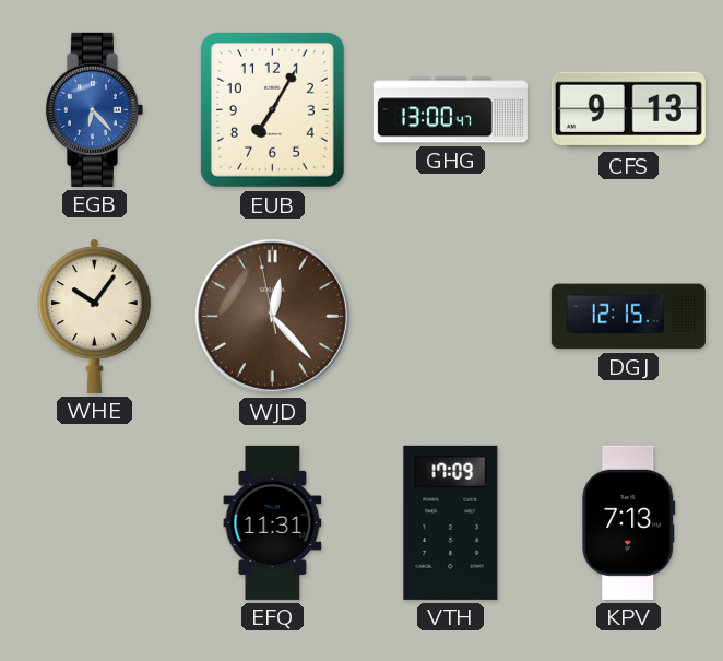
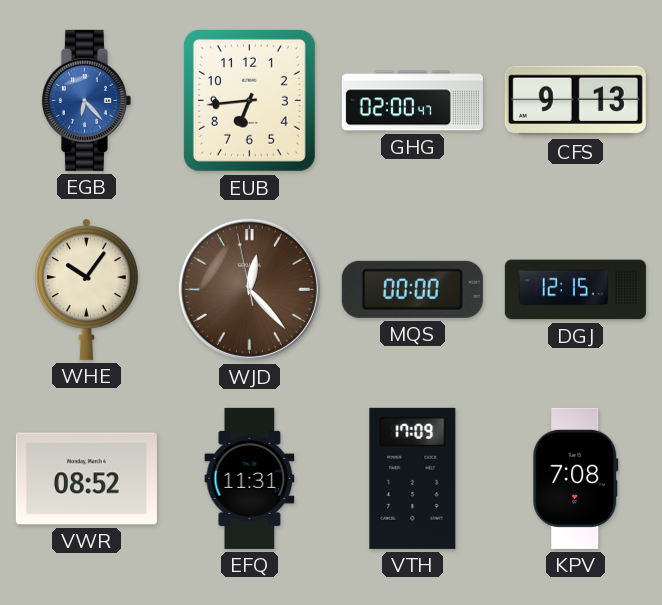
EUB: 7:05 -> 6:44
GHG: 13:00 -> 02:00
MQS: none -> 00:00
VWR: none -> 08:52
KPV: 7:13 -> 7:08
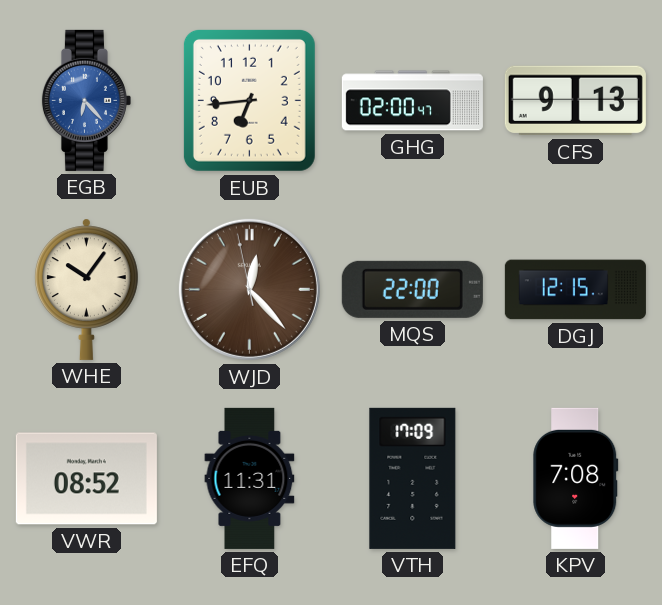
MQS: 00:00 -> 22:00
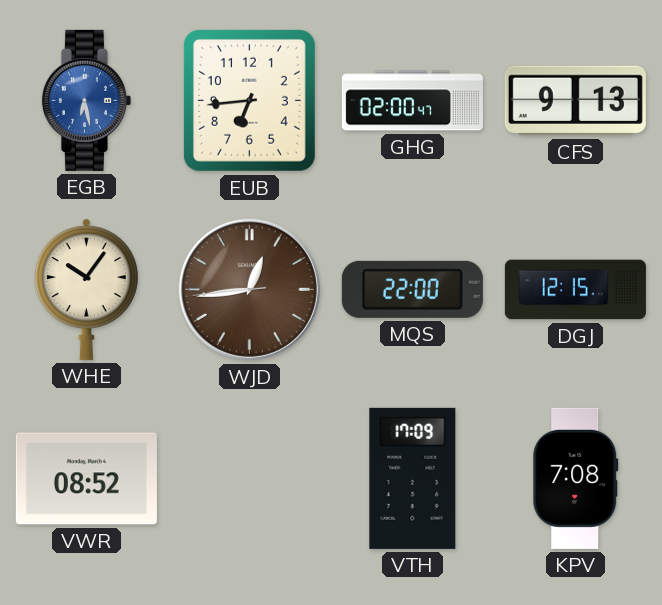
EGB: 6:23 -> 6:28
WJD: 12:22 -> 12:43
EFQ: 11:31 -> none
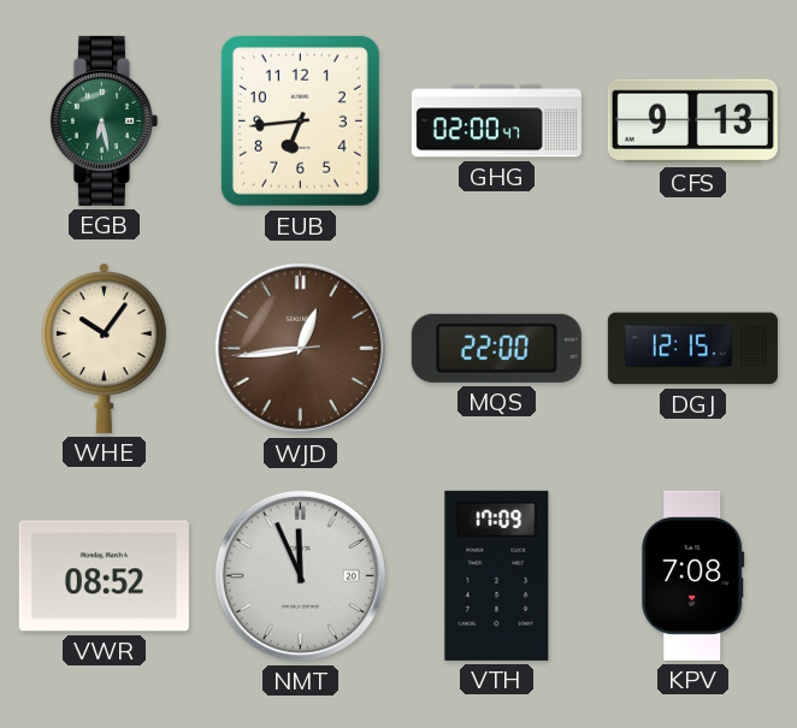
EGB dial: blue -> green
NMT: none -> 11:56
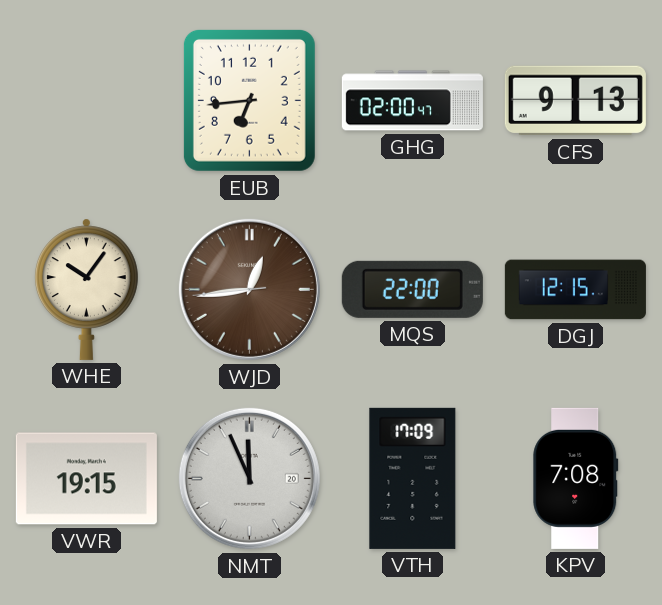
EGB: 6:28 -> none
VWR: 08:52 -> 19:15
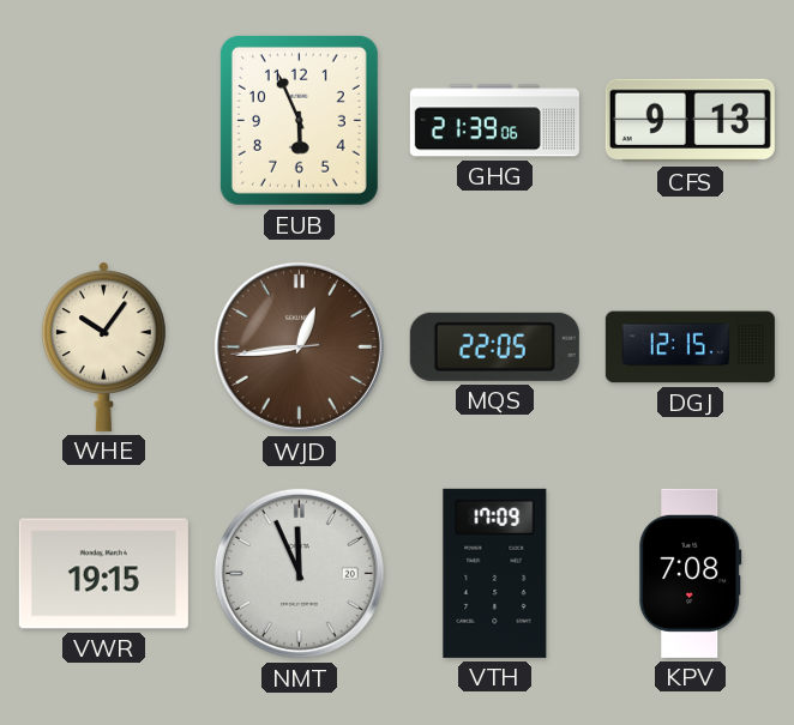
EUB: 6:44 -> 5:56
GHG: 02:00 -> 21:39
MQS: 22:00 -> 22:05
